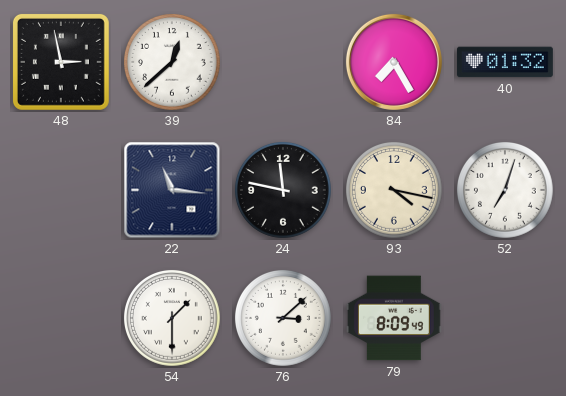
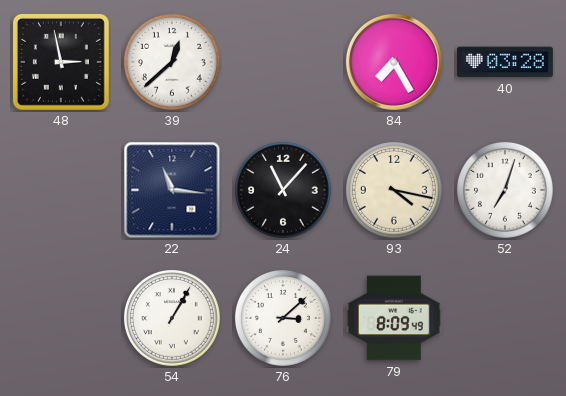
40: 01:32 -> 03:28
24: 11:47 -> 11:07
54: 1:30 -> 1:05
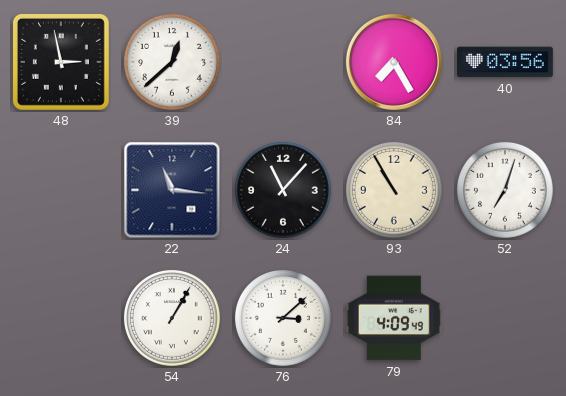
40: 03:28 -> 03:56
93: 4:17 -> 10:55
79: 8:09 -> 4:09
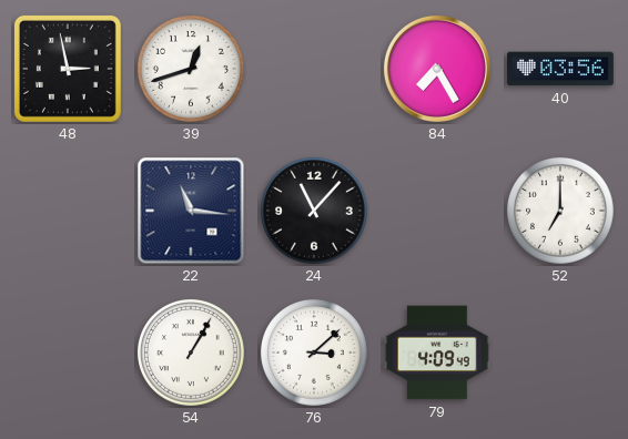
39: 12:38 -> 12:42
93: 10:55 -> none
52: 7:03 -> 7:00
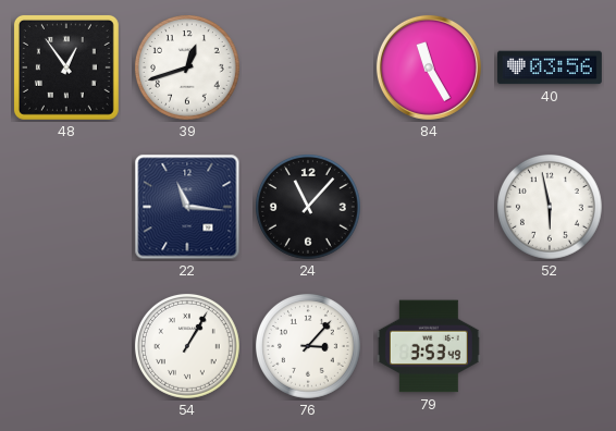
48: 2:58 -> 12:54
84: 7:25 -> 11:25
52: 7:00 -> 5:58
76: 3:08 -> 3:07
79: 4:09 -> 3:53
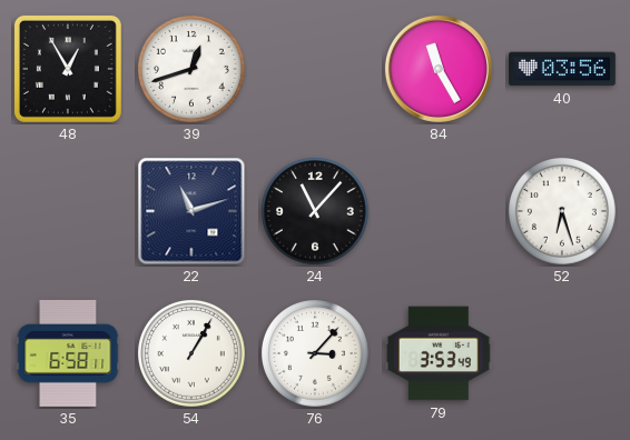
48: 12:54 -> 12:55
22: 11:16 -> 11:12
52: 5:58 -> 6:27
35: none -> 6:58
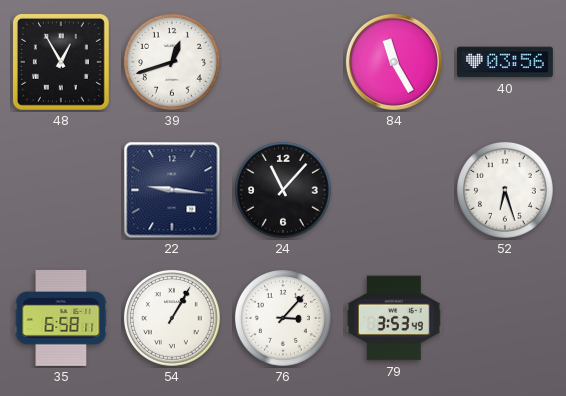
22: 11:12 -> 9:16
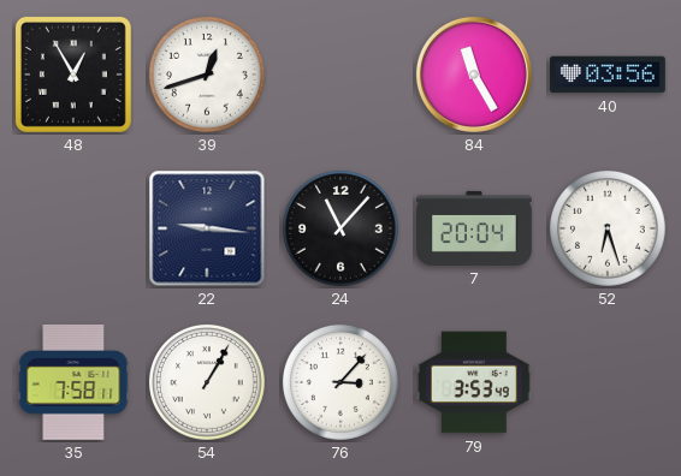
7: none -> 20:04
35: 6:58 -> 7:58
